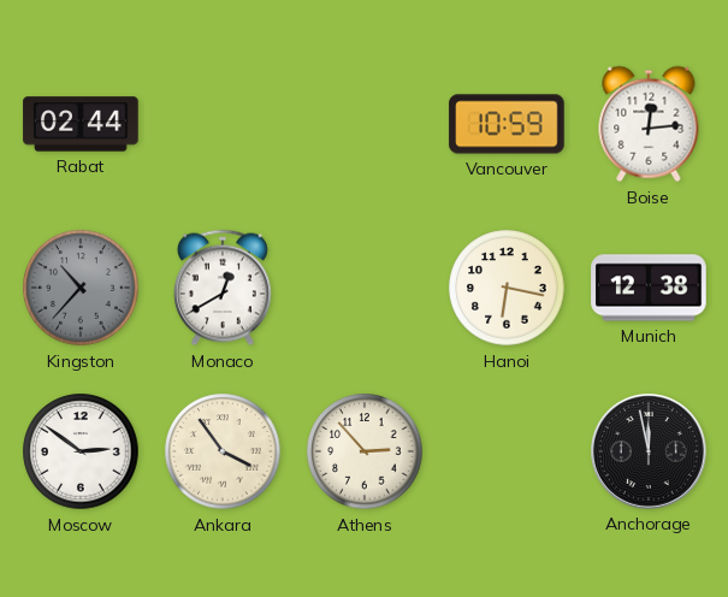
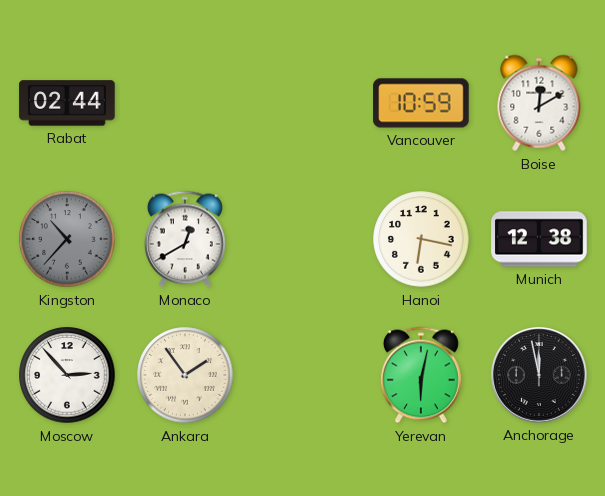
Boise: 12:14 -> 12:10
Moscow: 2:51 -> 2:53
Ankara: 3:54 -> 1:54
Athens: 2:53 -> none
Yerevan: none -> 6:02
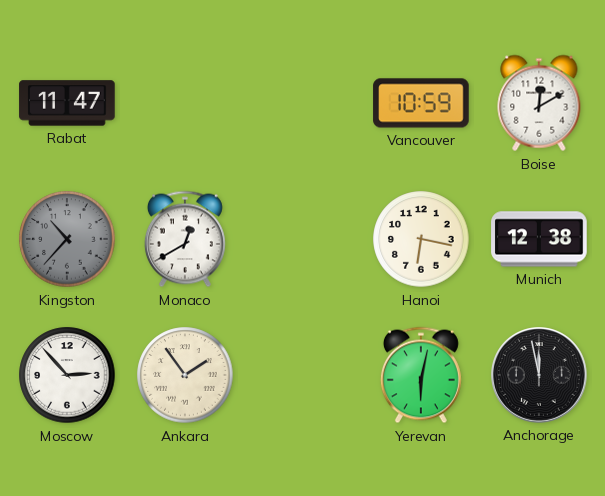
Rabat: 02:44 -> 11:47
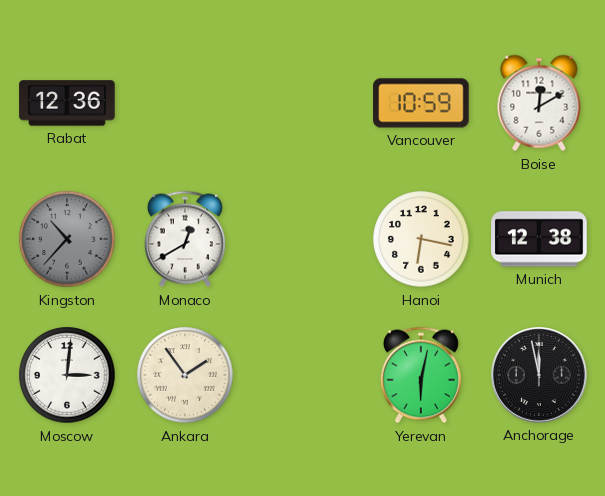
Rabat: 11:47 -> 12:36
Moscow: 2:53 -> 3:01
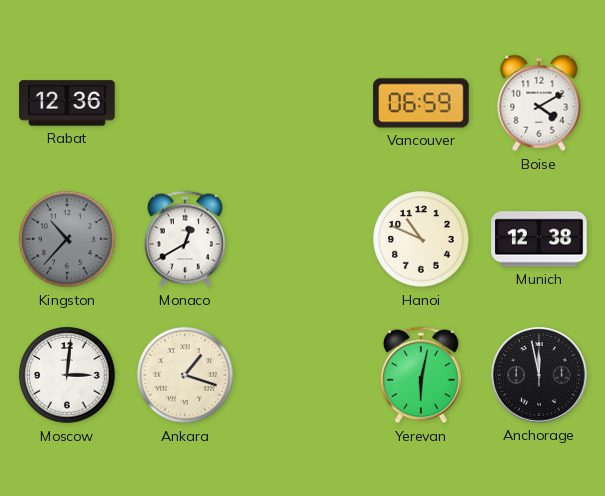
Vancouver: 10:59 -> 06:59
Boise: 12:10 -> 4:10
Hanoi: 6:17 -> 10:49
Ankara: 1:54 -> 1:18
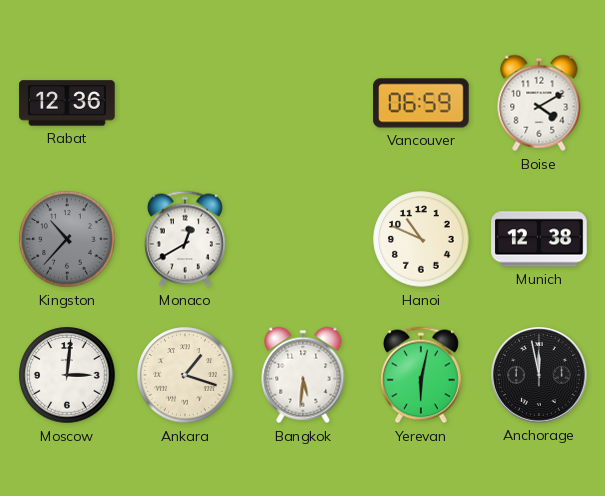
Bangkok: none -> 5:31
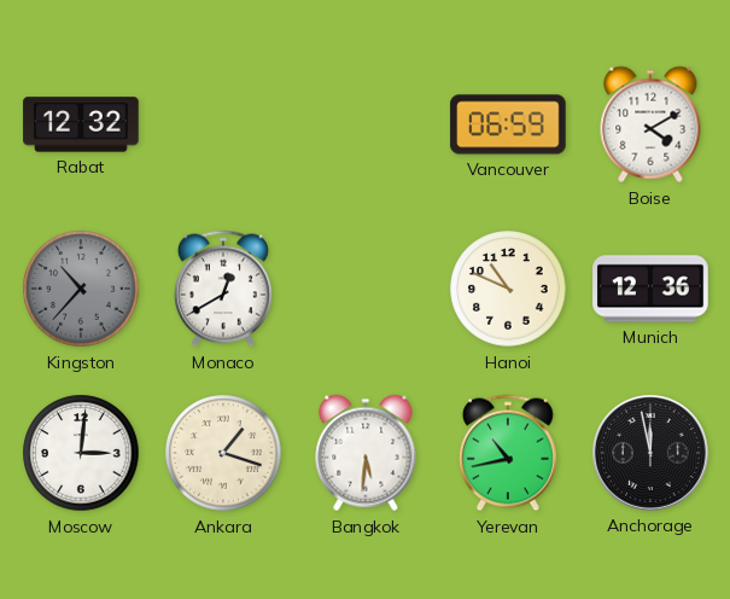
Rabat: 12:36 -> 12:32
Munich: 12:38 -> 12:36
Yerevan: 6:02 -> 10:43
